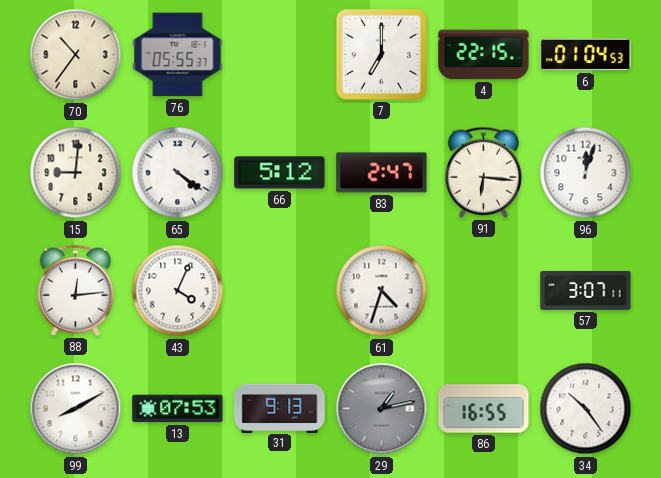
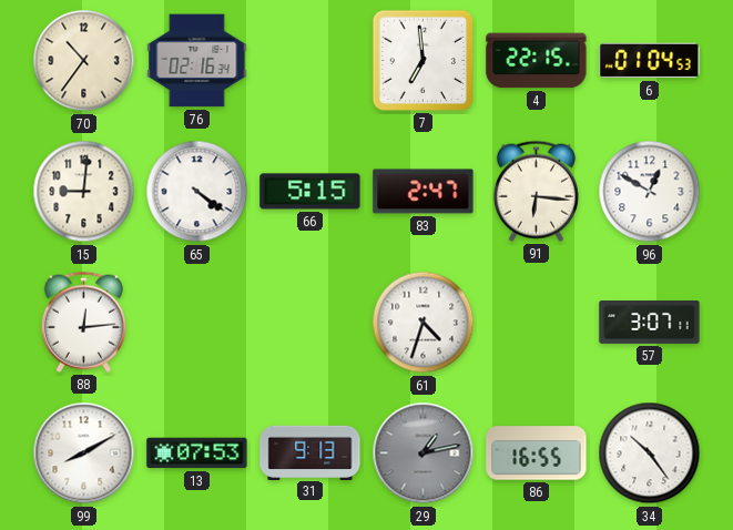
76: 05:55 -> 02:16
7: 7:00 -> 6:59
66: 5:12 -> 5:15
96: 12:03 -> 12:50
43: 4:04 -> none
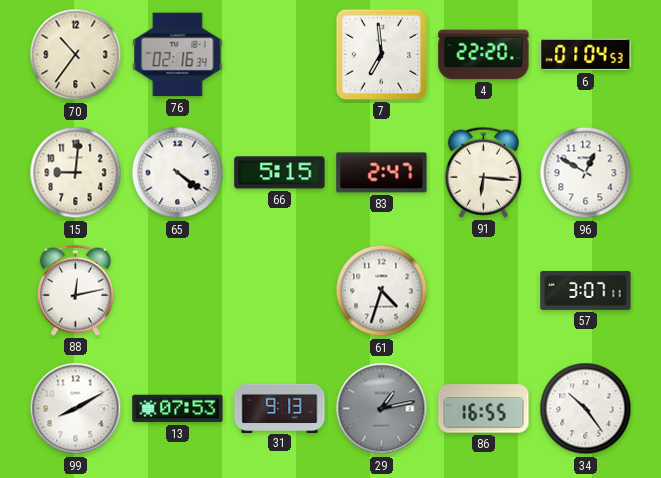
4: 22:15 -> 22:20
88: 12:14 -> 12:13
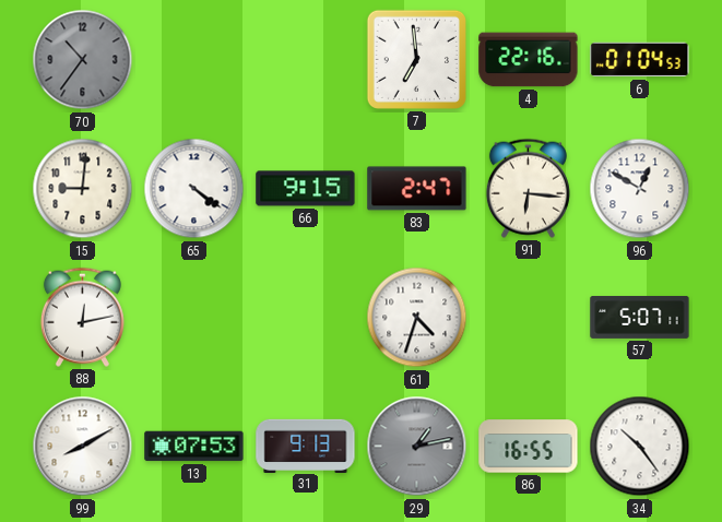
70 dial: cream -> grey
76: 02:16 -> none
4: 22:20 -> 22:16
66: 5:15 -> 9:15
57: 3:07 -> 5:07
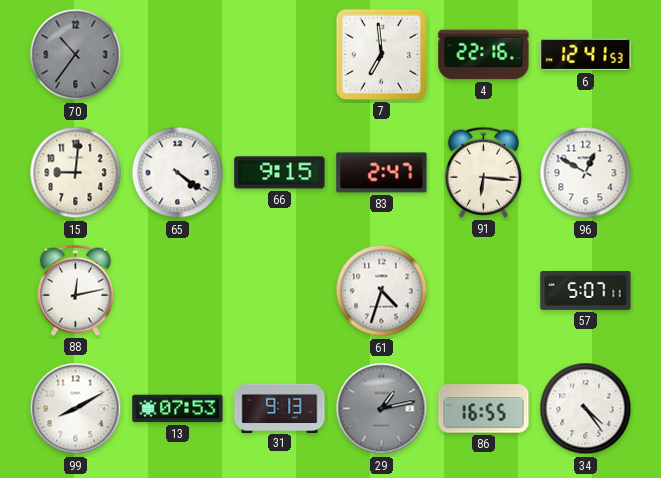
6: 01:04 -> 12:41
34: 10:24 -> 4:24
